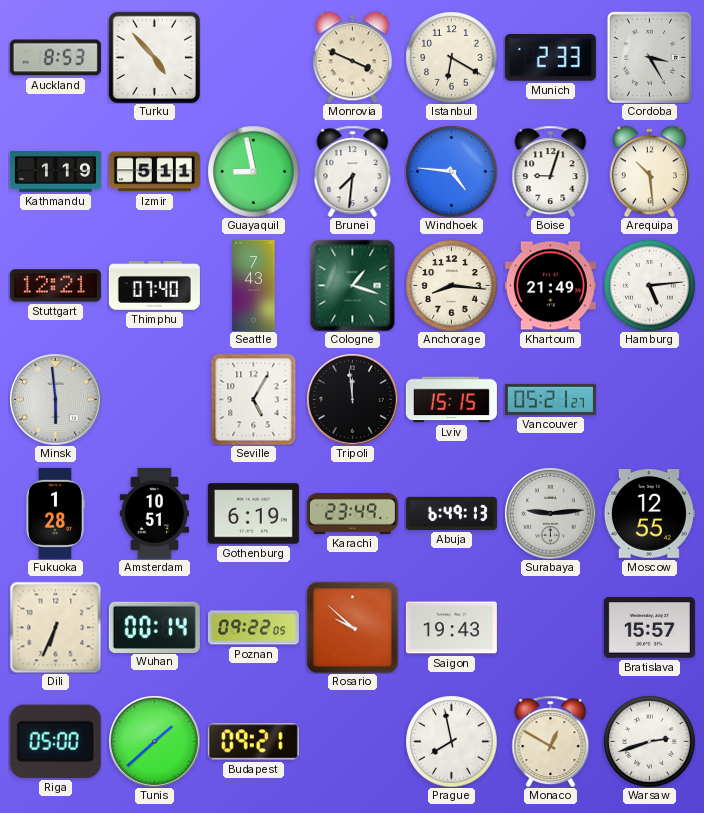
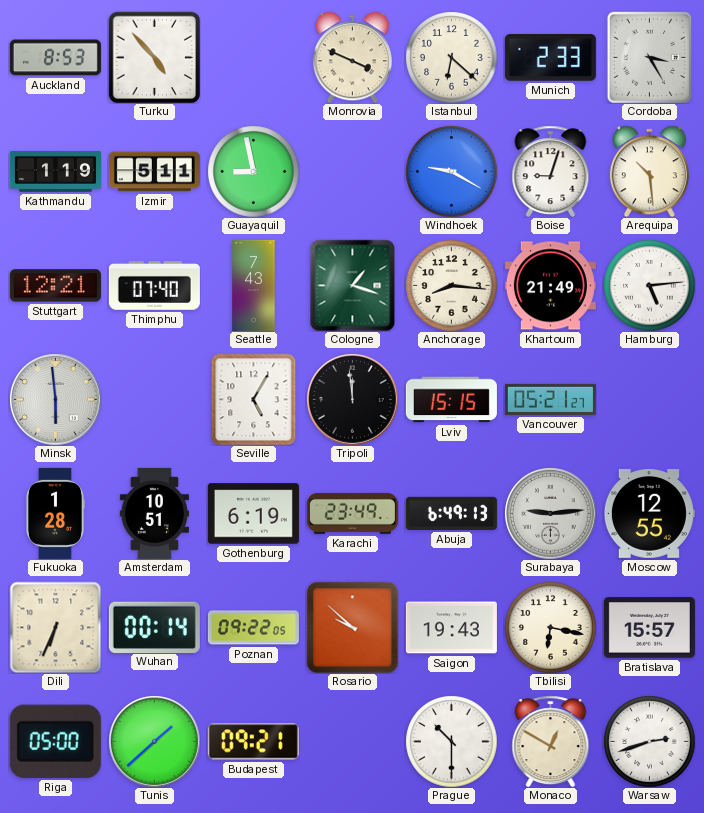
Istanbul: 6:20 -> 6:22
Brunei: 7:31 -> none
Windhoek: 4:46 -> 9:20
Tbilisi: none -> 6:17
Prague: 7:58 -> 10:30
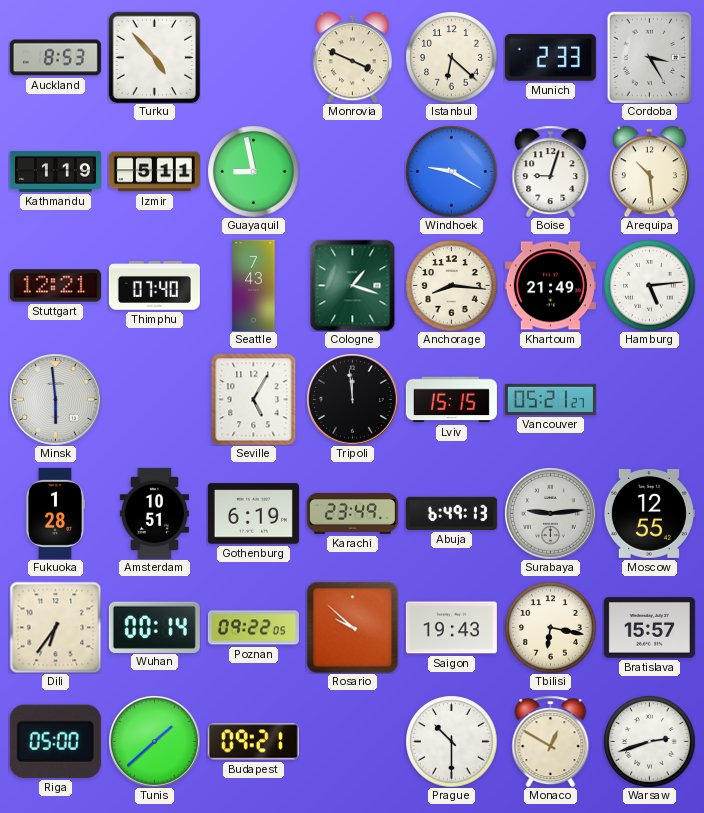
Dili: 6:34 -> 6:36
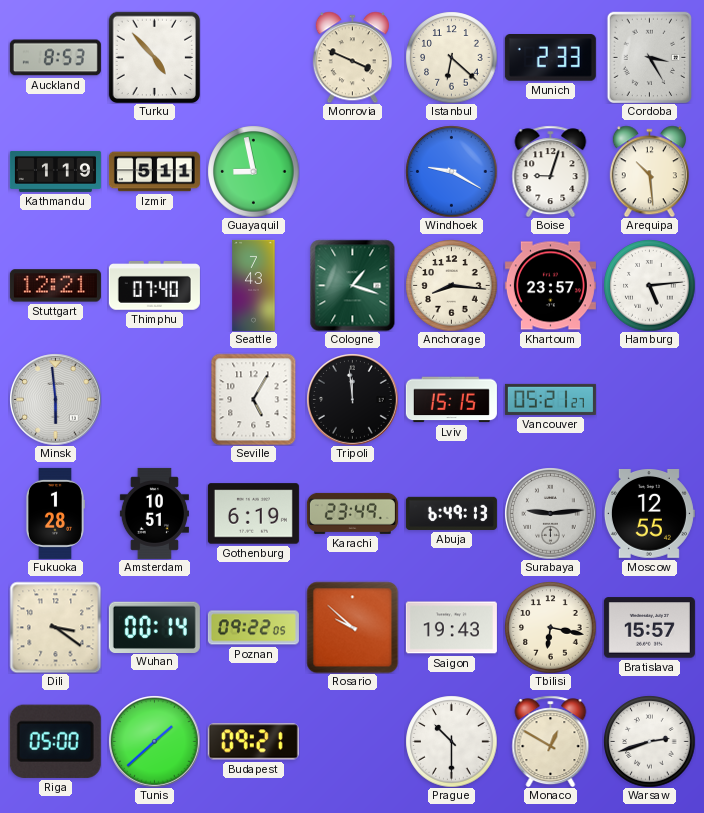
Khartoum: 21:49 -> 23:57
Dili: 6:36 -> 3:21
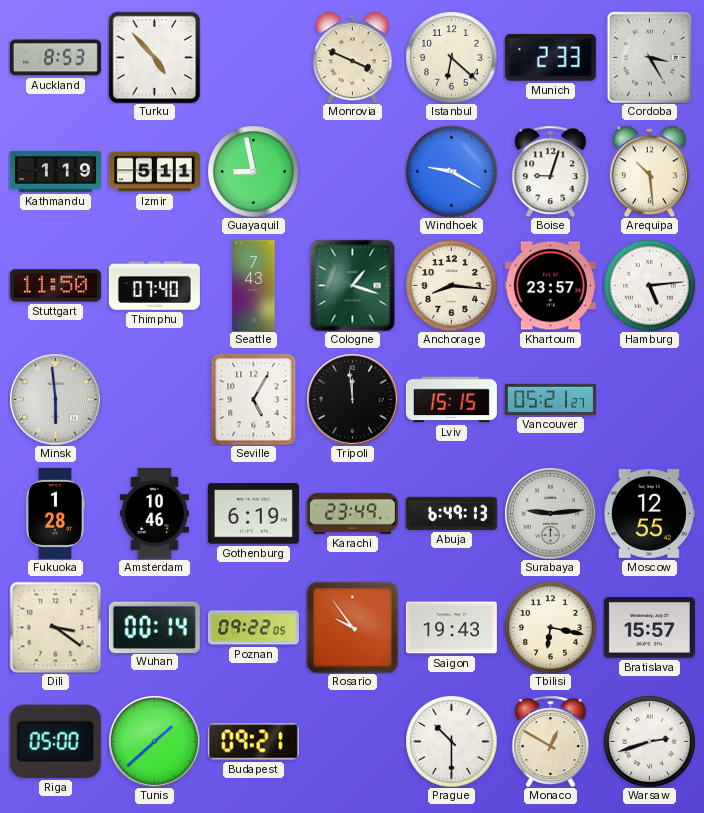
Stuttgart: 12:21 -> 11:50
Amsterdam: 10:51 -> 10:46
Rosario: 9:52 -> 9:54
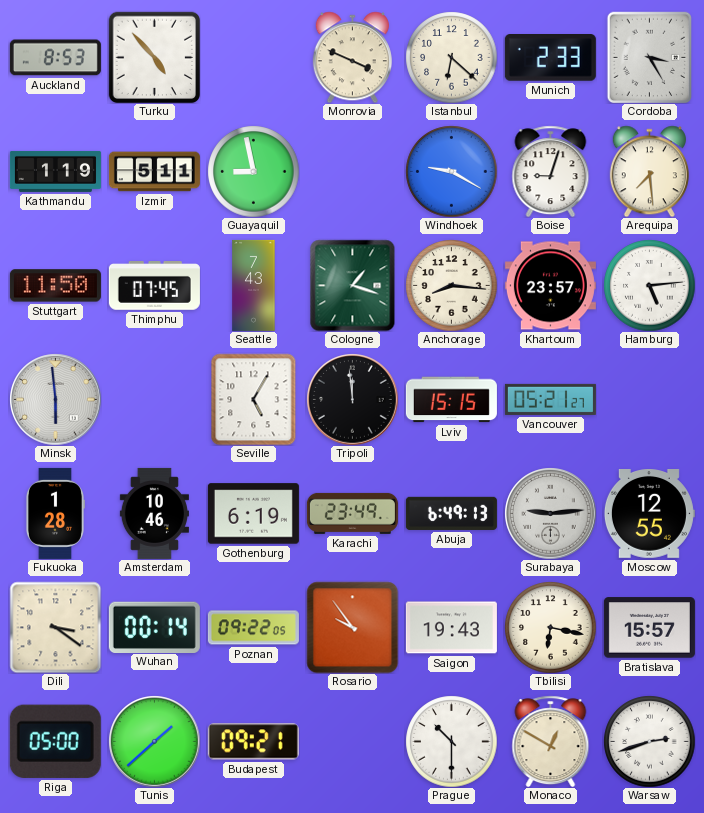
Arequipa: 10:29 -> 7:29
Thimphu: 07:40 -> 07:45
